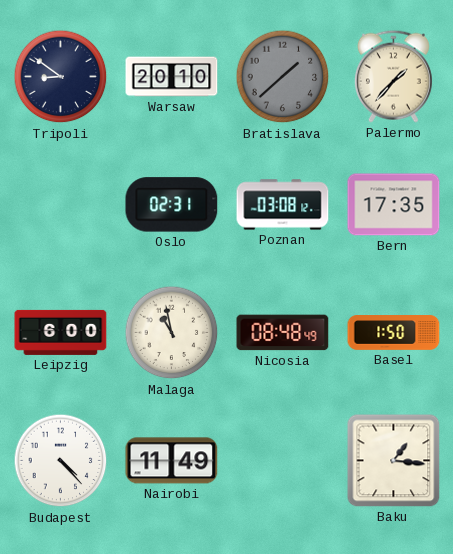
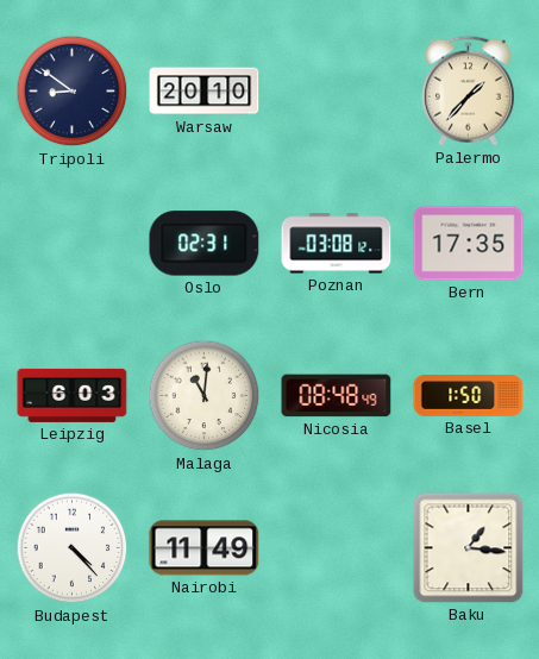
Bratislava: 1:38 -> none
Leipzig: 6:00 -> 6:03
Malaga: 10:58 -> 11:01
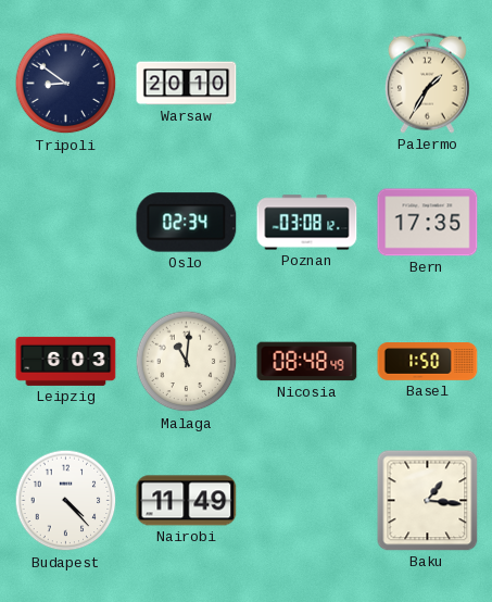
Palermo: 1:37 -> 1:35
Oslo: 02:31 -> 02:34
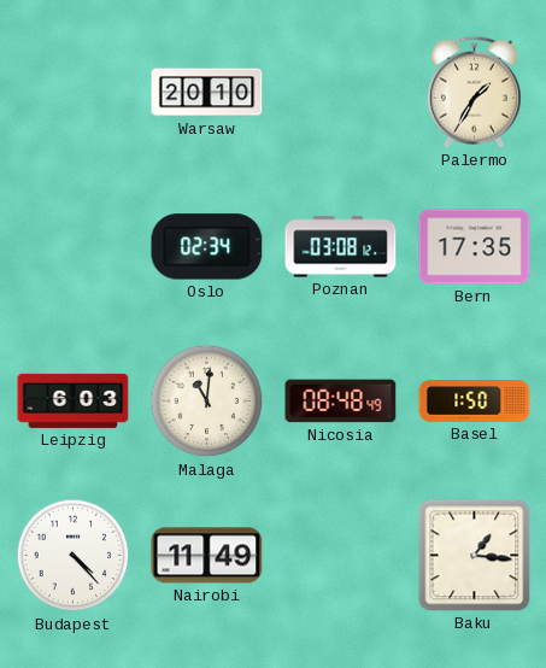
Tripoli: 8:51 -> none
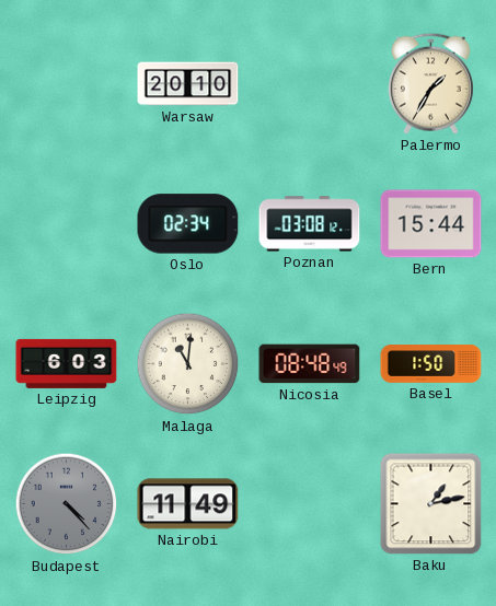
Bern: 17:35 -> 15:44
Budapest dial: white -> grey
Baku: 1:16 -> 1:13
